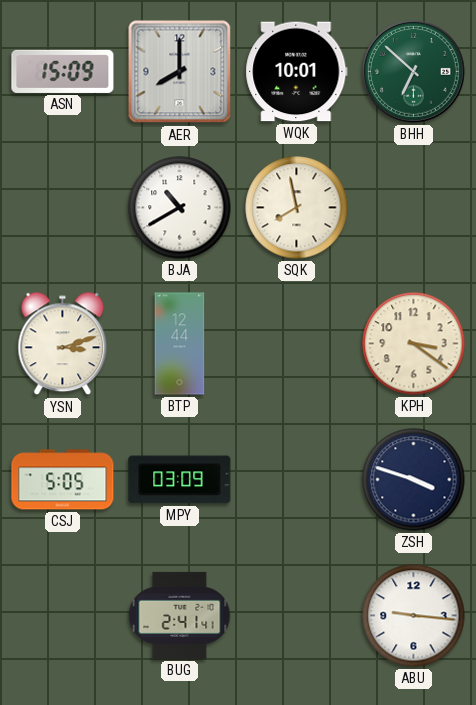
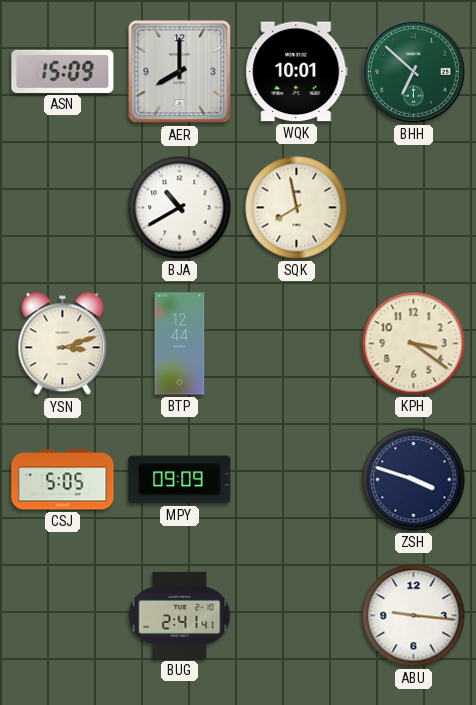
MPY: 03:09 -> 09:09
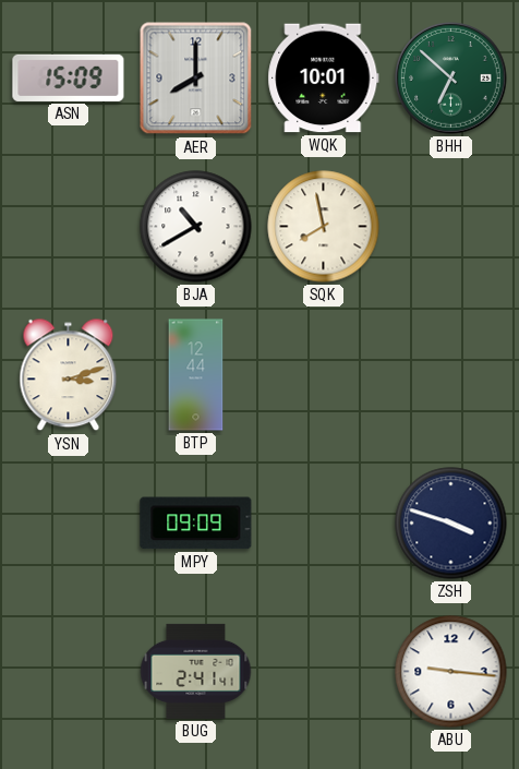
KPH: 3:21 -> none
CSJ: 5:05 -> none
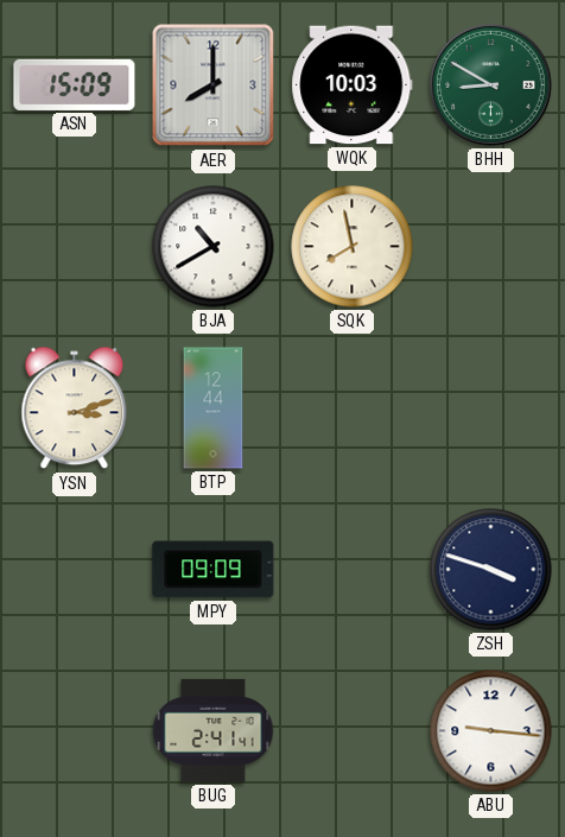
WQK: 10:01 -> 10:03
BHH: 6:52 -> 8:50
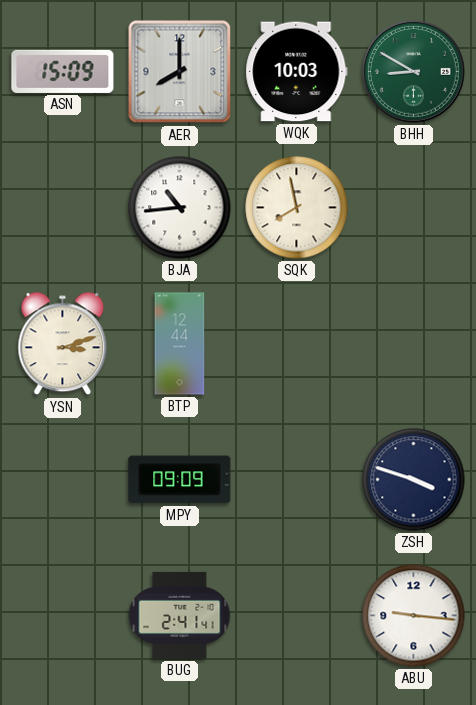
BJA: 10:40 -> 10:44
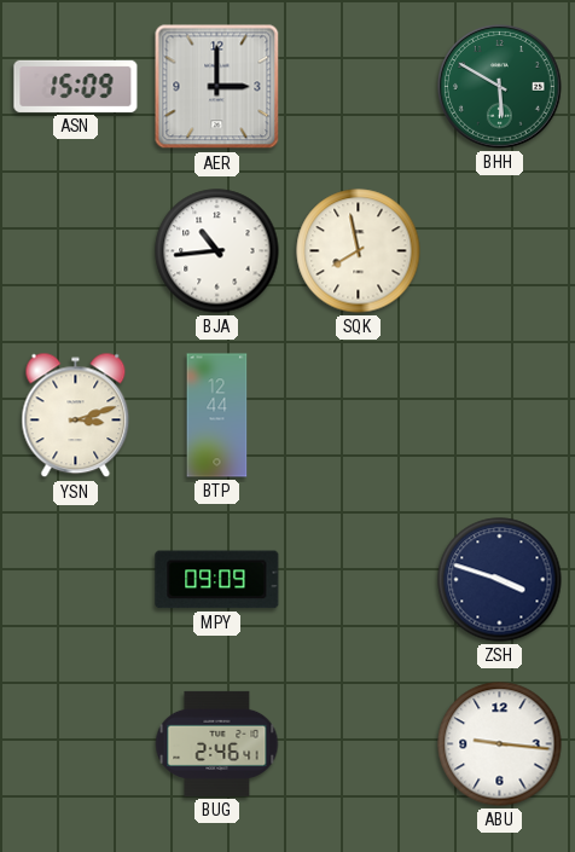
AER: 8:00 -> 3:00
WQK: 10:03 -> none
BHH: 8:50 -> 5:50
BUG: 2:41 -> 2:46
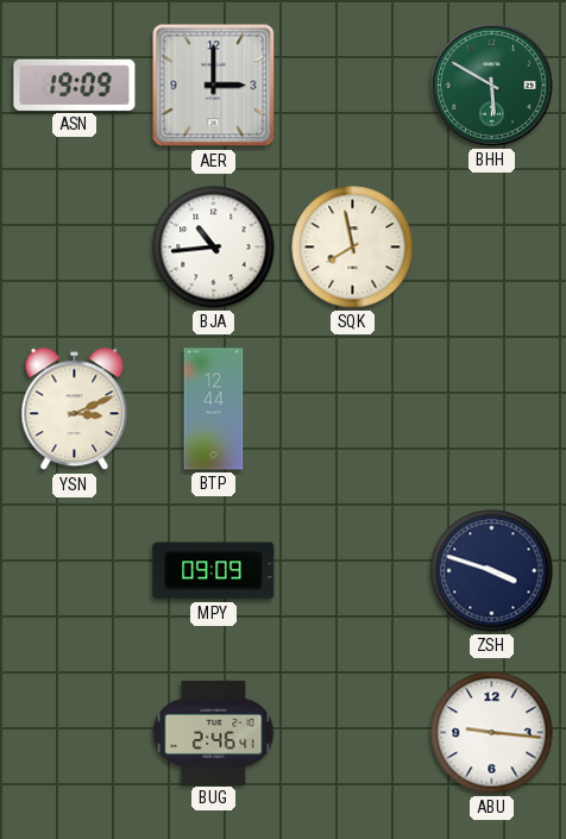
ASN: 15:09 -> 19:09
YSN: 3:12 -> 3:11
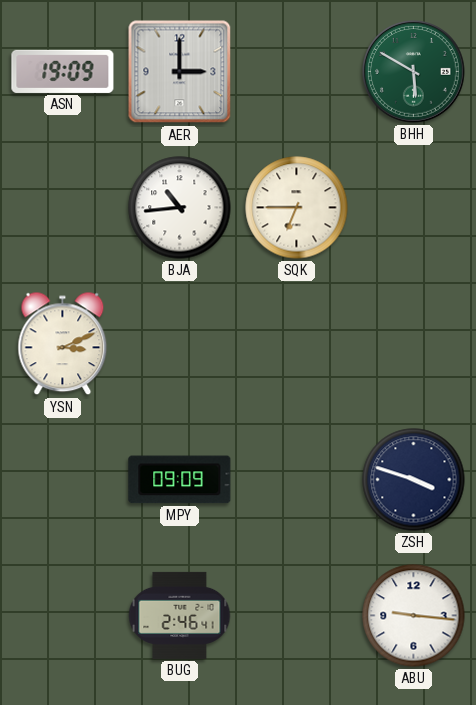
SQK: 7:58 -> 6:45
BTP: 12:44 -> none
